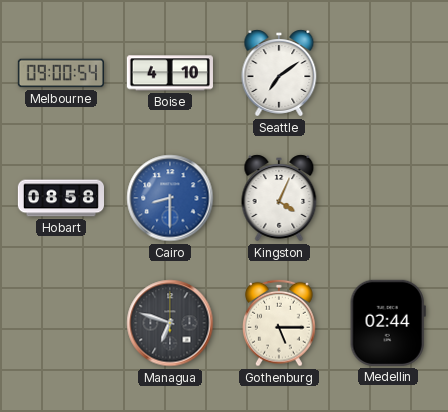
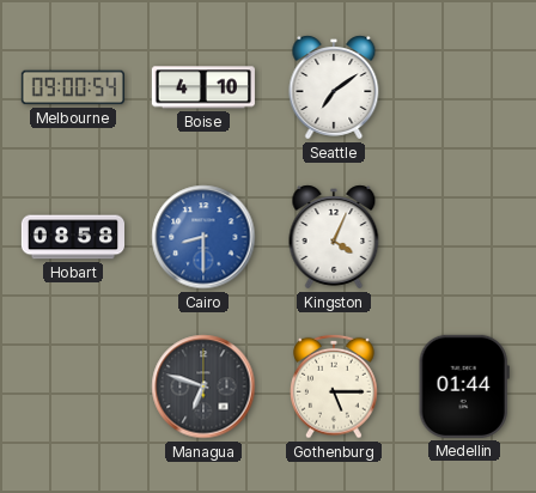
Medellin: 02:44 -> 01:44
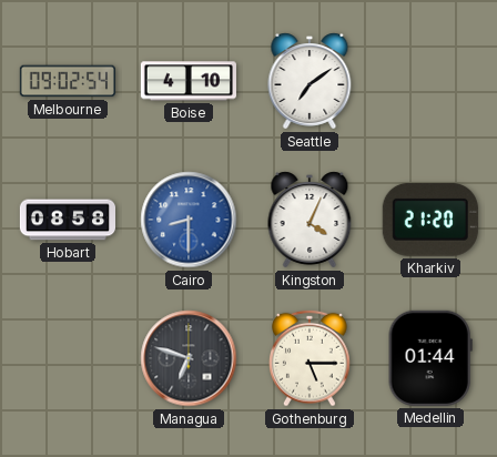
Melbourne: 09:00 -> 09:02
Kharkiv: none -> 21:20
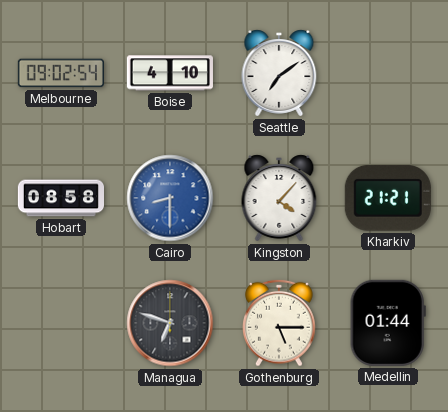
Kingston: 4:04 -> 4:07
Kharkiv: 21:20 -> 21:21
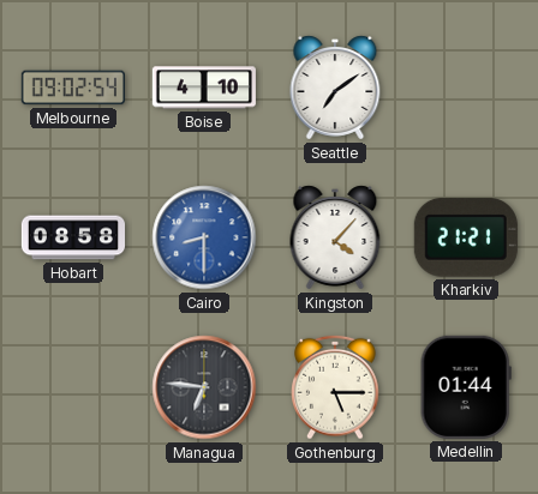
Managua: 6:48 -> 6:46
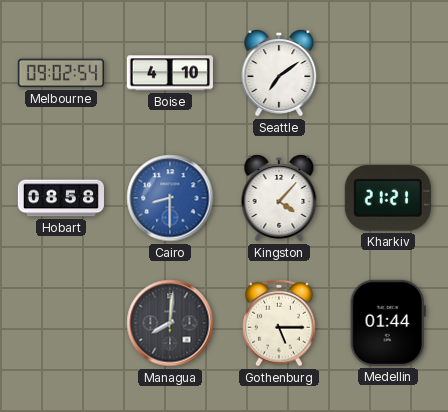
Managua: 6:46 -> 8:01
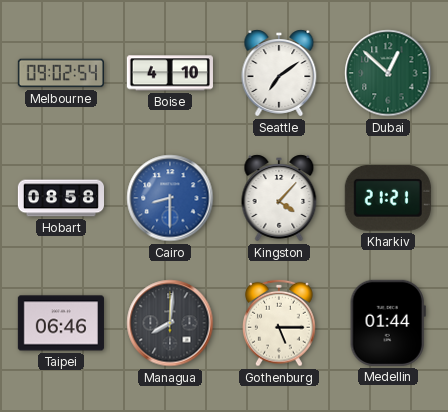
Dubai: none -> 12:52
Taipei: none -> 06:46
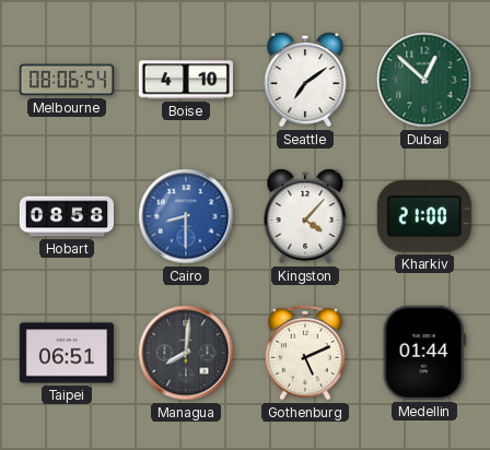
Melbourne: 09:02 -> 08:06
Kharkiv: 21:21 -> 21:00
Taipei: 06:46 -> 06:51
Gothenburg: 5:15 -> 5:11
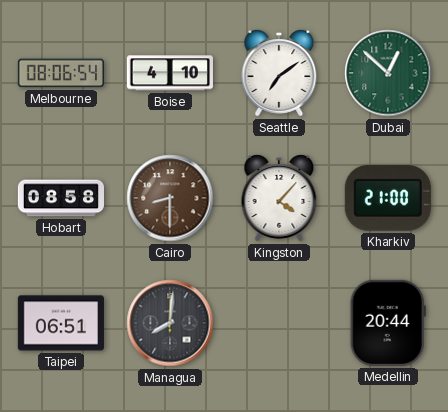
Cairo dial: blue -> brown
Gothenburg: 5:11 -> none
Medellin: 01:44 -> 20:44
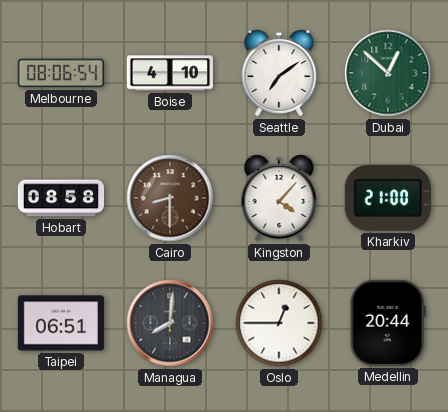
Oslo: none -> 12:45
